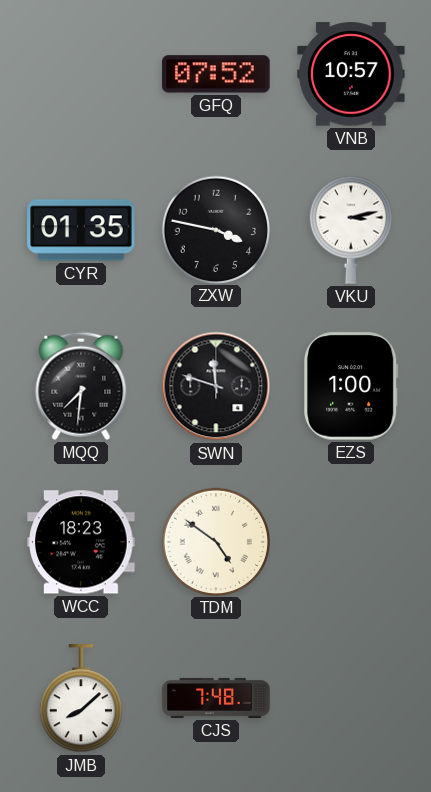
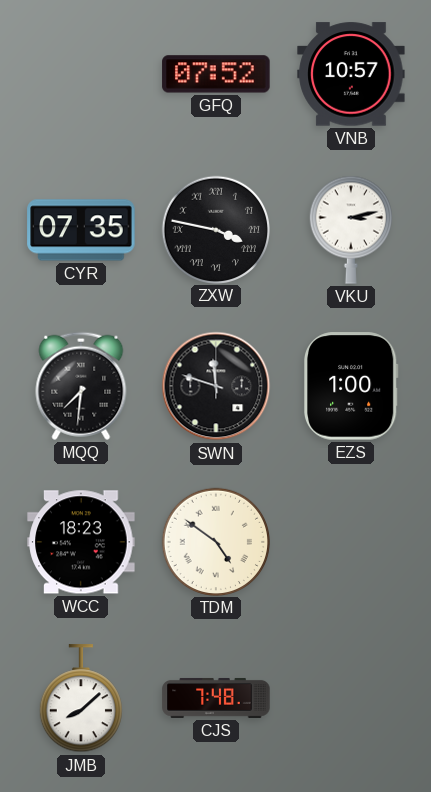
CYR: 01:35 -> 07:35
ZXW numerals: Arabic -> Roman
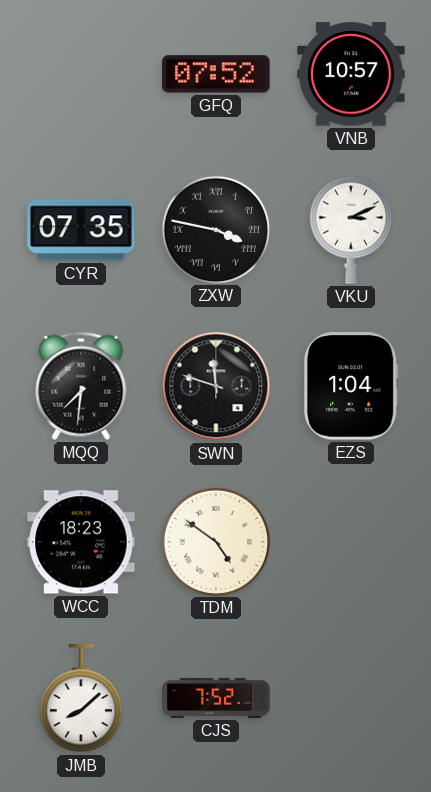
VKU: 3:13 -> 3:11
EZS: 1:00 -> 1:04
CJS: 7:48 -> 7:52
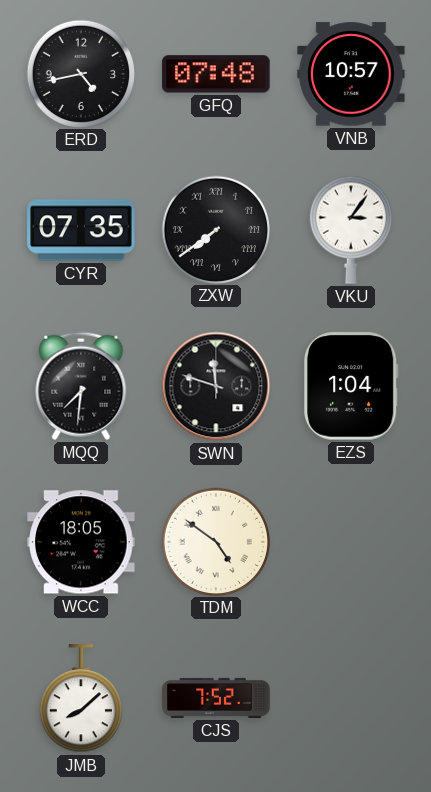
ERD: none -> 4:43
GFQ: 07:52 -> 07:48
ZXW: 3:47 -> 7:39
VKU: 3:11 -> 3:06
WCC: 18:23 -> 18:05
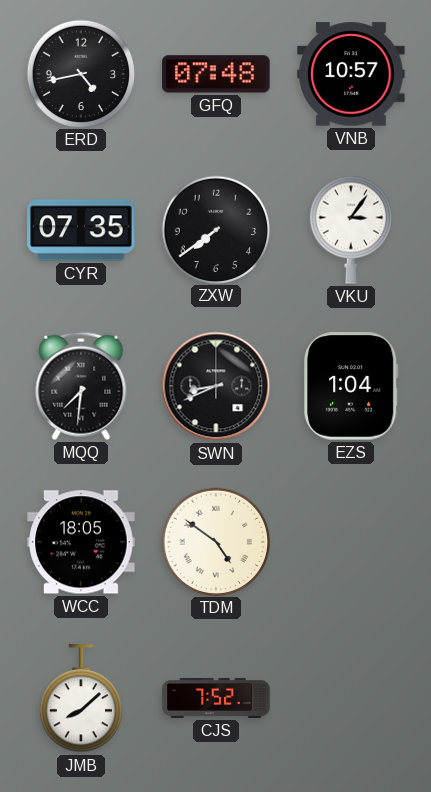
ZXW numerals: Roman -> Arabic
SWN: 11:48 -> 8:41
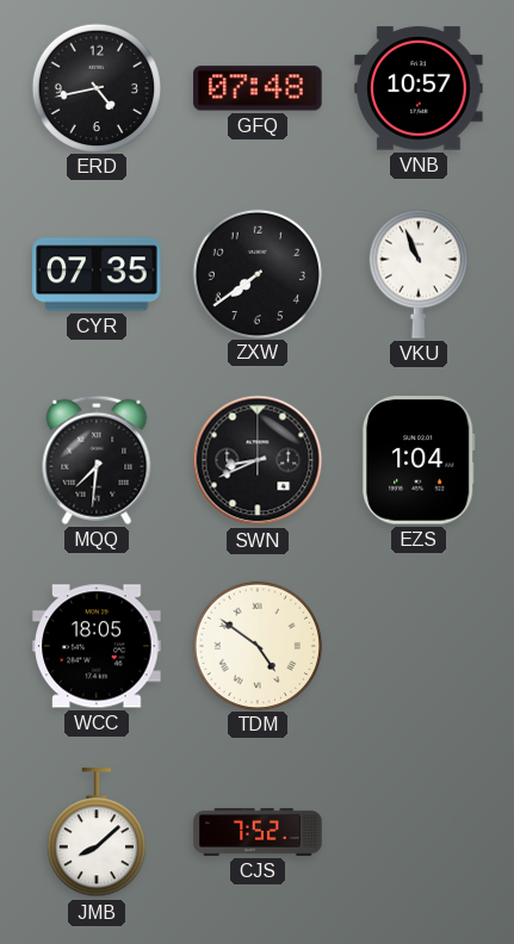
VKU: 3:06 -> 10:56
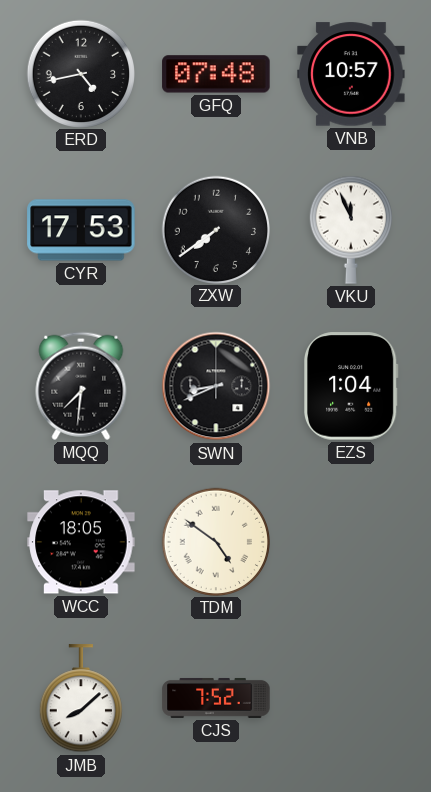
CYR: 07:35 -> 17:53
VKU: 10:56 -> 11:56
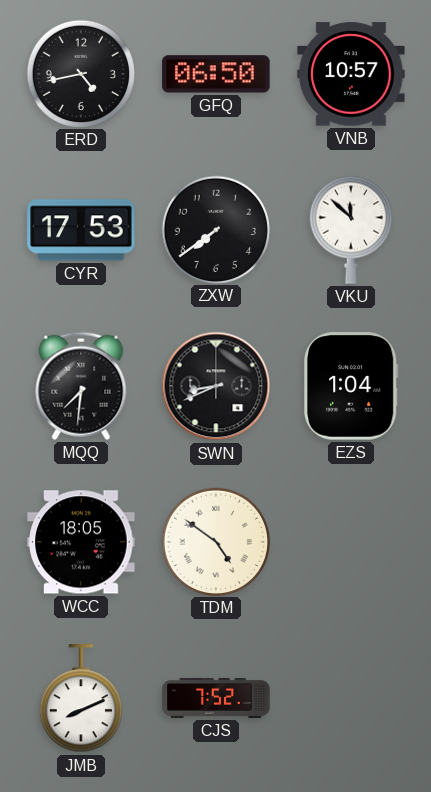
GFQ: 07:48 -> 06:50
VKU: 11:56 -> 11:52
JMB: 8:08 -> 8:11
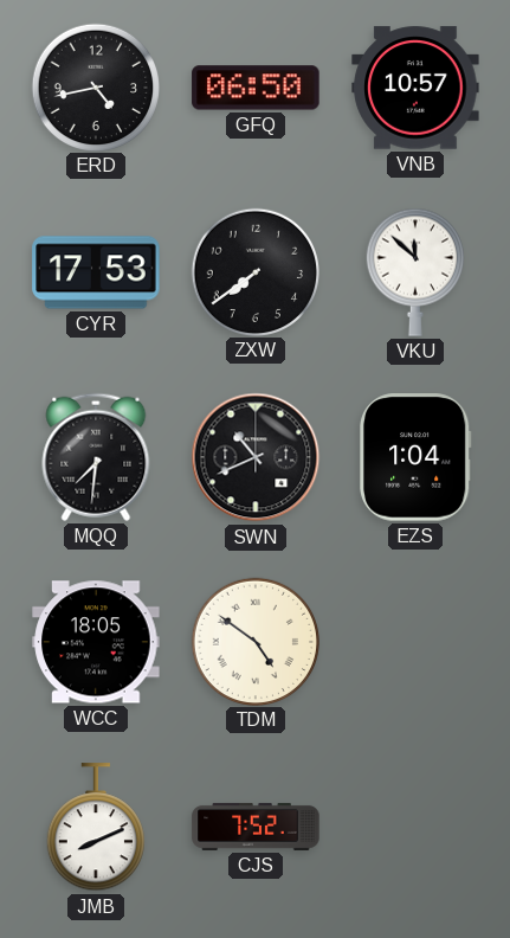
SWN: 8:41 -> 10:41
